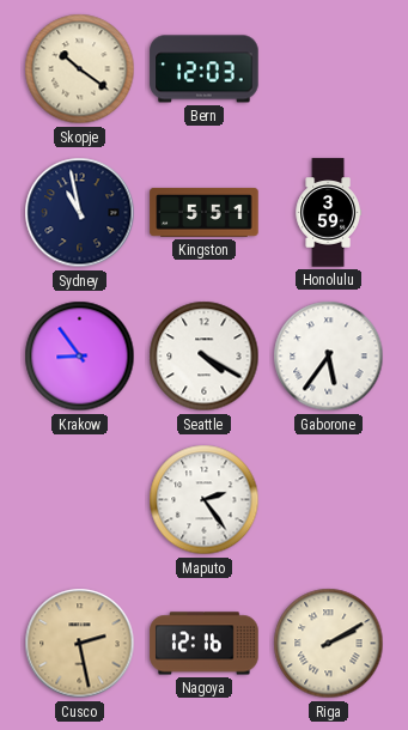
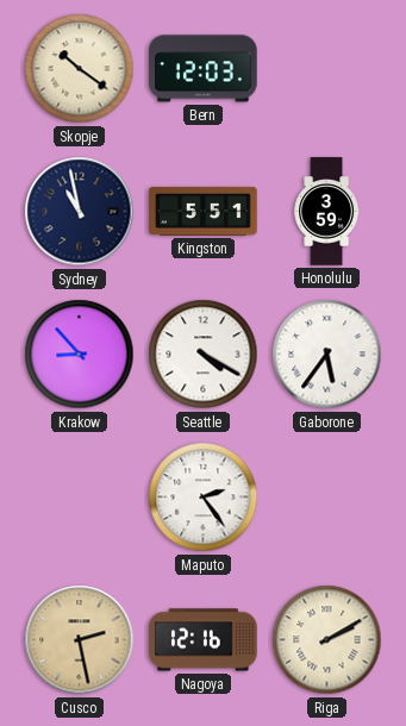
Krakow: 8:54 -> 8:53
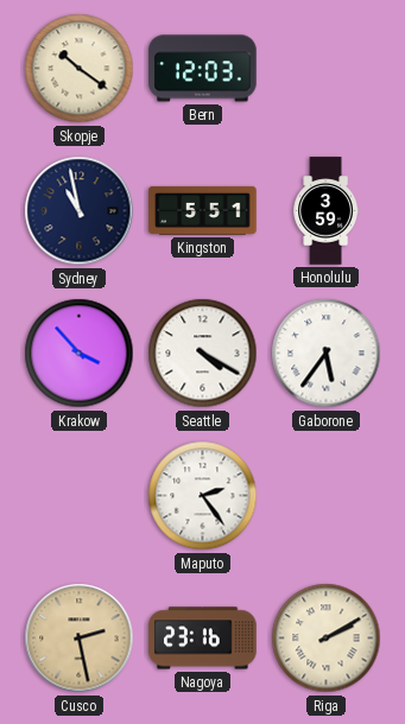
Krakow: 8:53 -> 3:53
Nagoya: 12:16 -> 23:16
